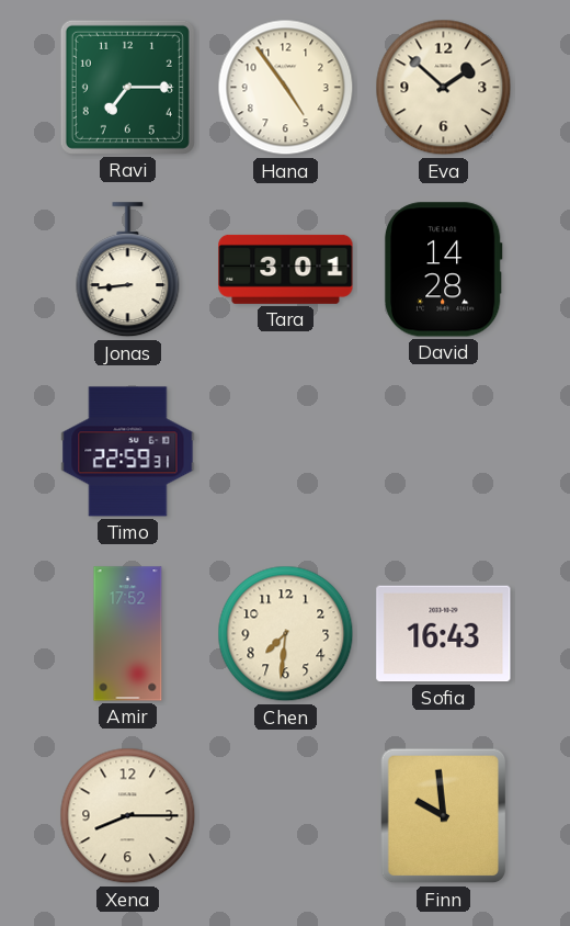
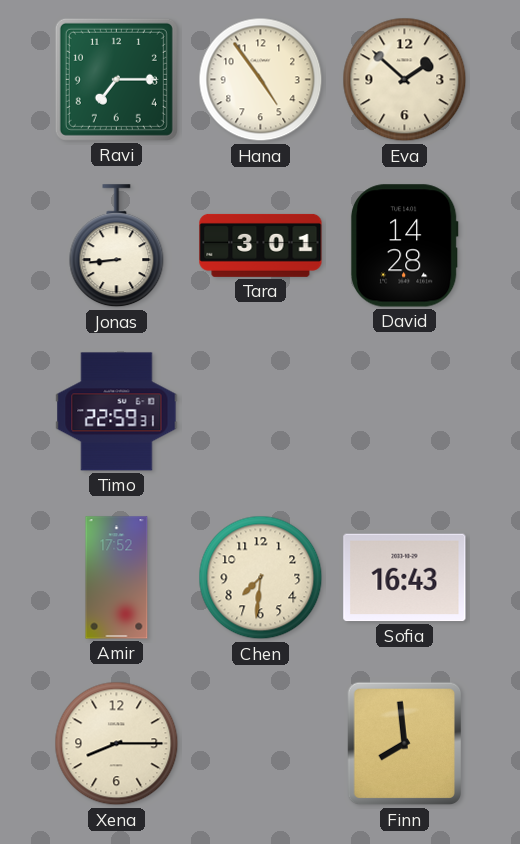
Finn: 9:59 -> 7:59
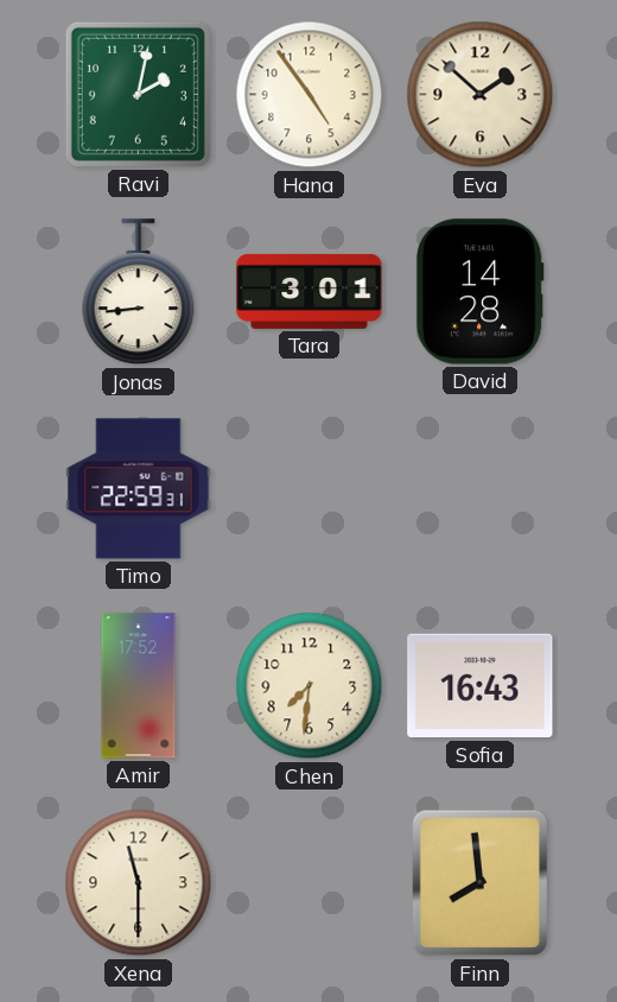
Ravi: 7:15 -> 2:02
Xena: 8:15 -> 11:30
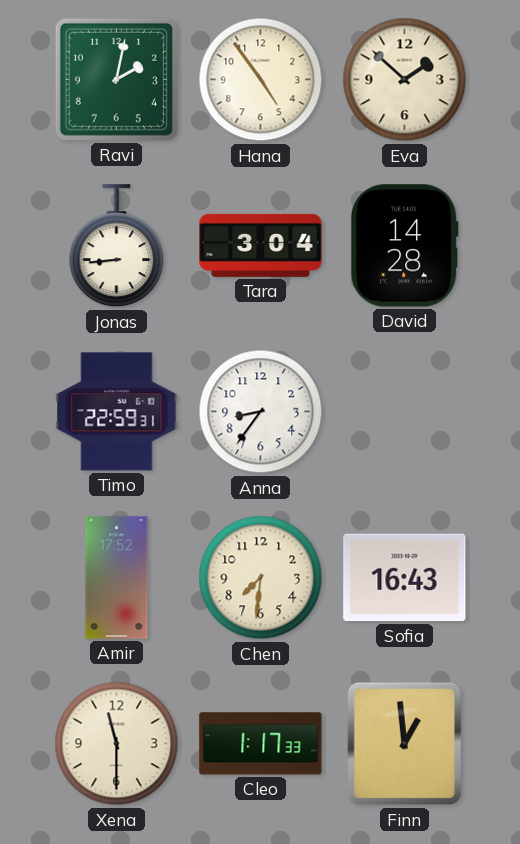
Tara: 3:01 -> 3:04
Anna: none -> 8:36
Cleo: none -> 1:17
Finn: 7:59 -> 12:59
